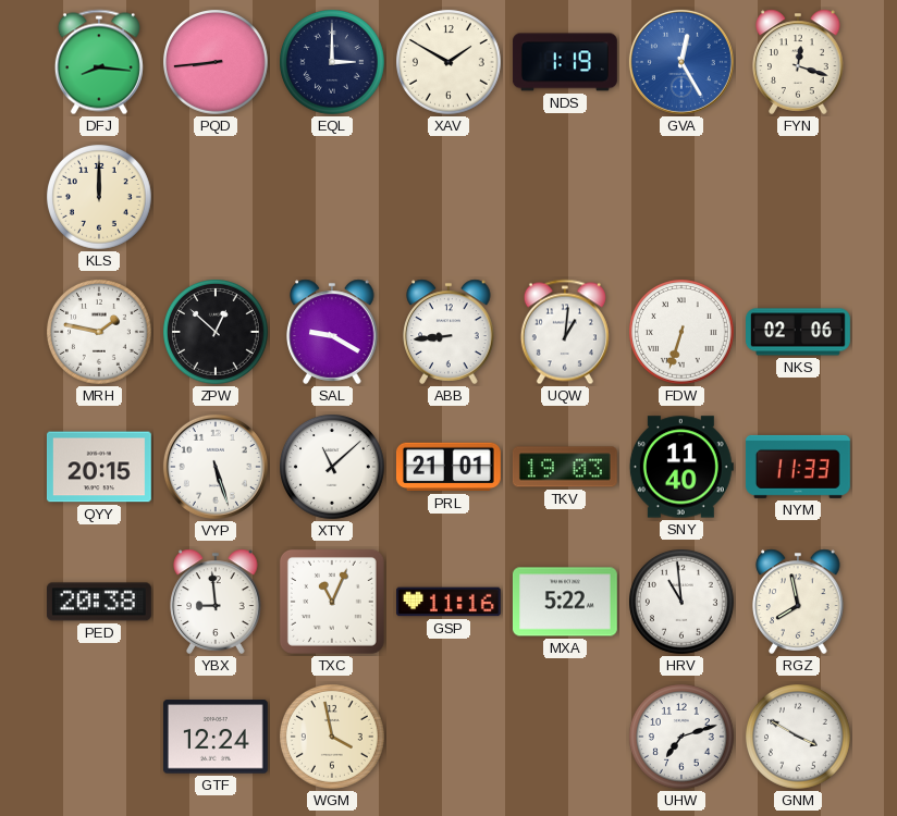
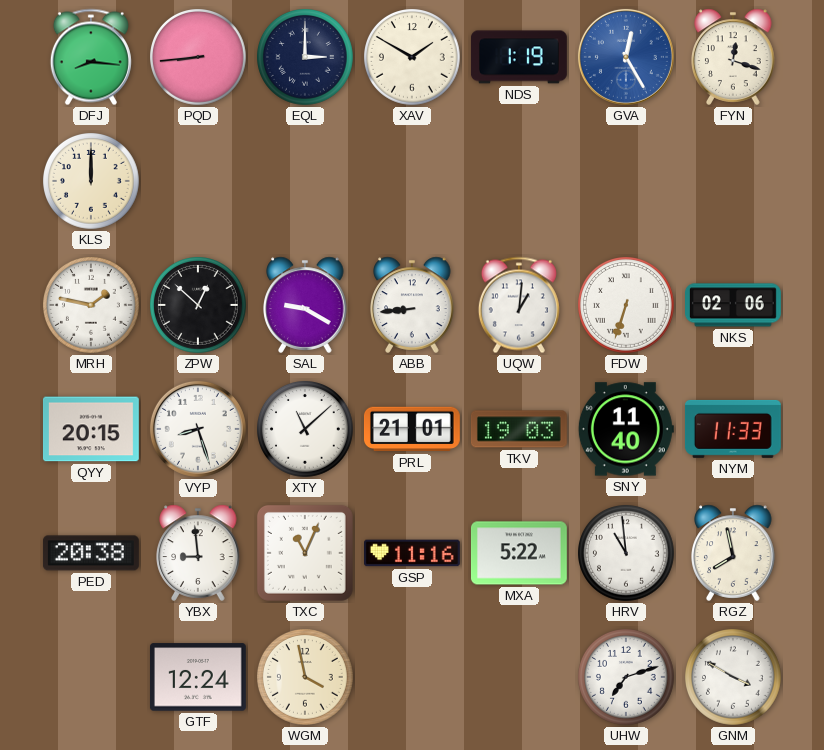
VYP: 5:27 -> 8:27
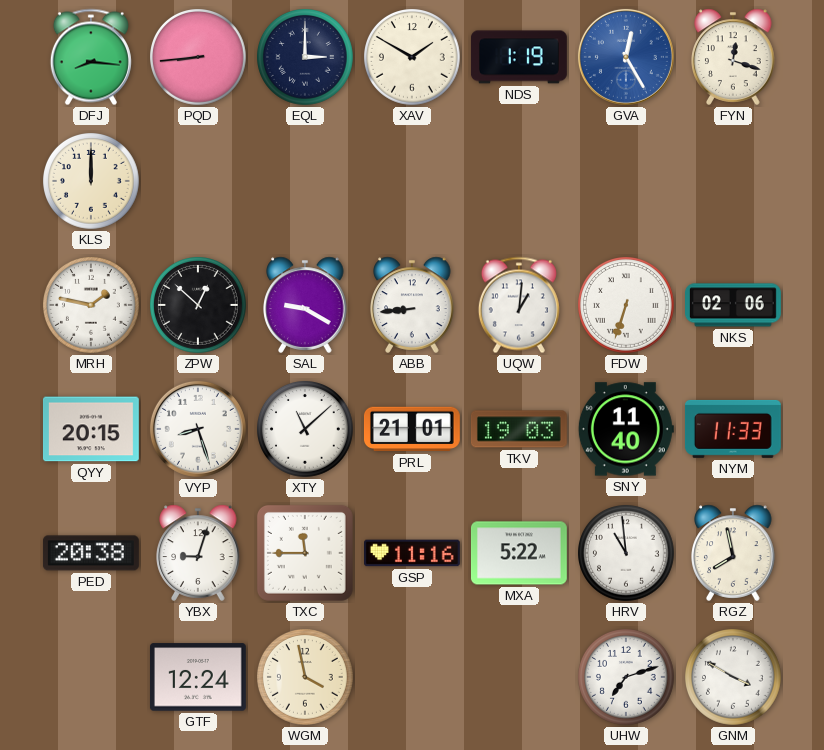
YBX: 8:59 -> 9:03
TXC: 11:04 -> 11:45
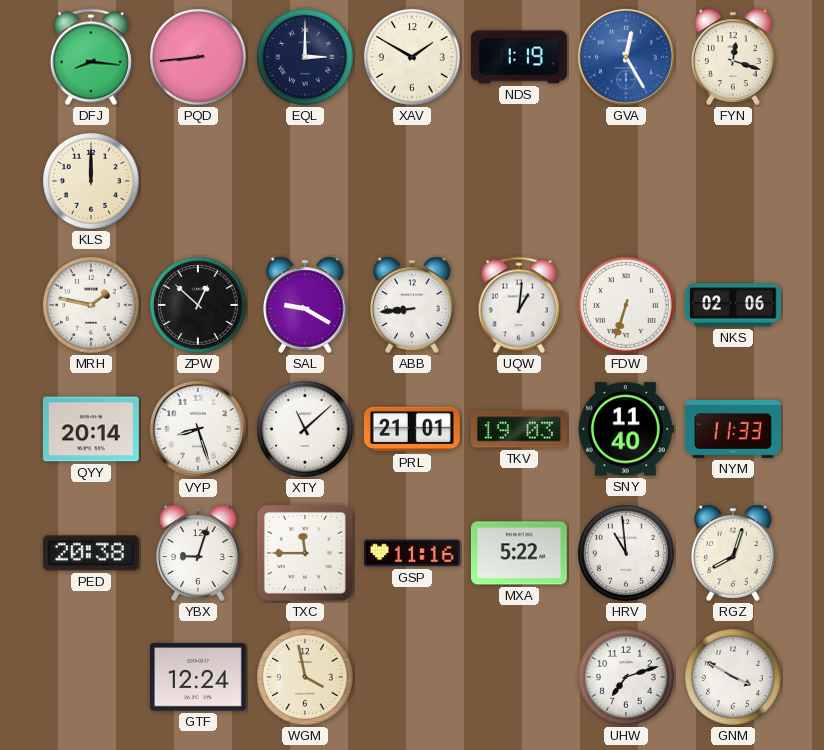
QYY: 20:15 -> 20:14
RGZ: 7:58 -> 8:03
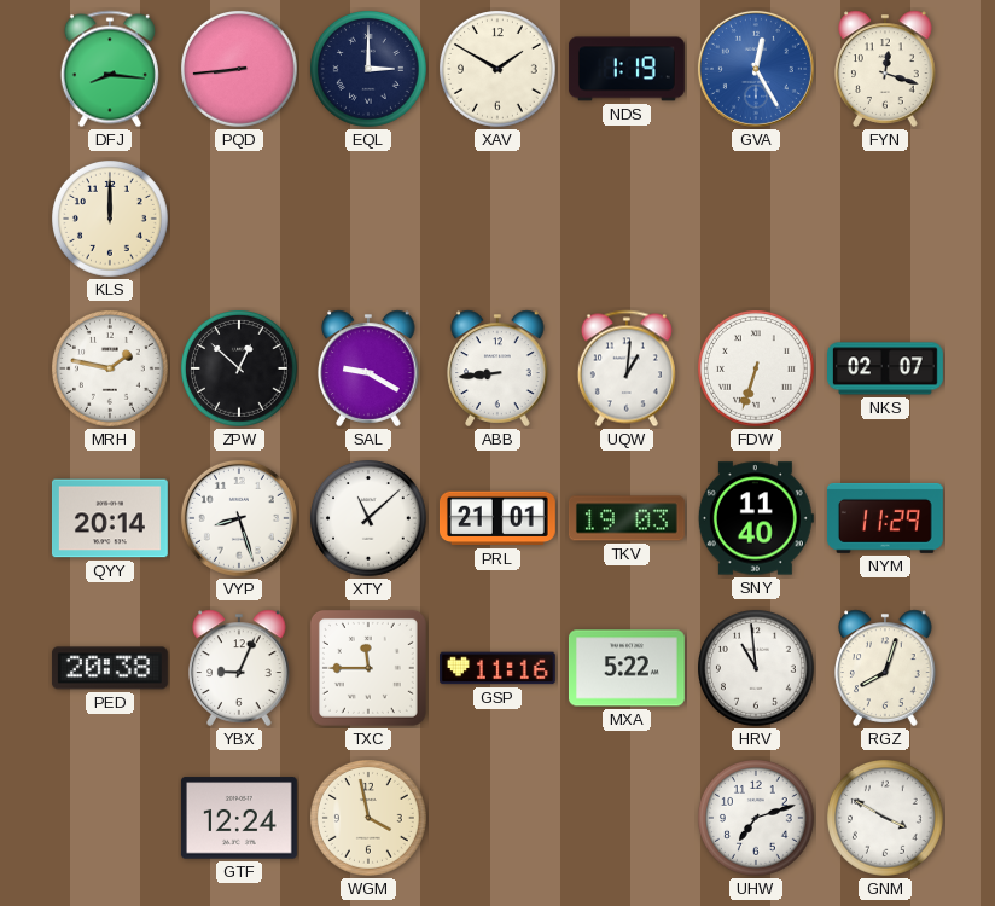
NKS: 02:06 -> 02:07
NYM: 11:33 -> 11:29
YBX: 9:03 -> 9:04
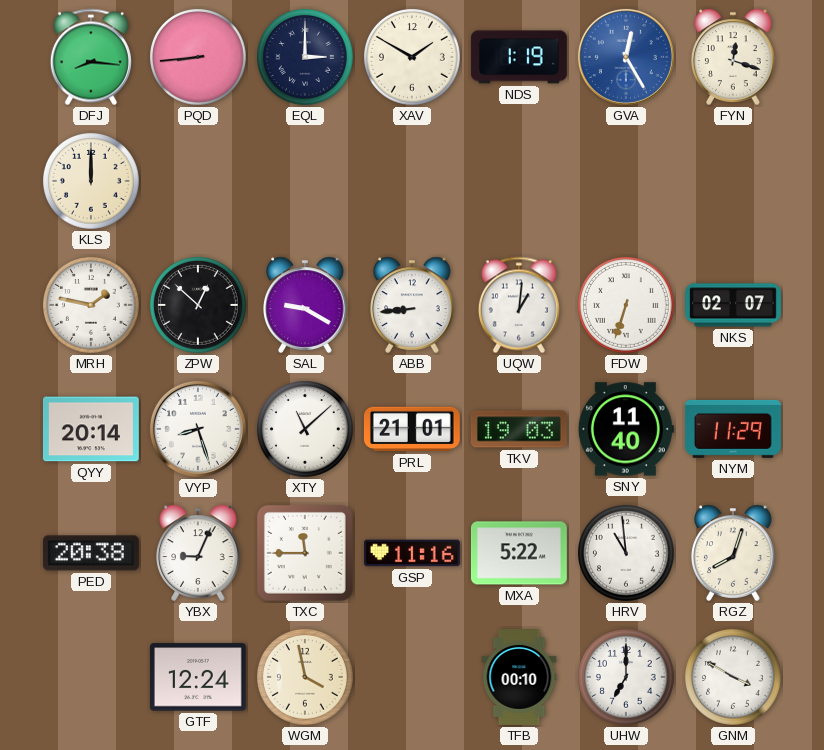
TFB: none -> 00:10
UHW: 7:12 -> 7:00
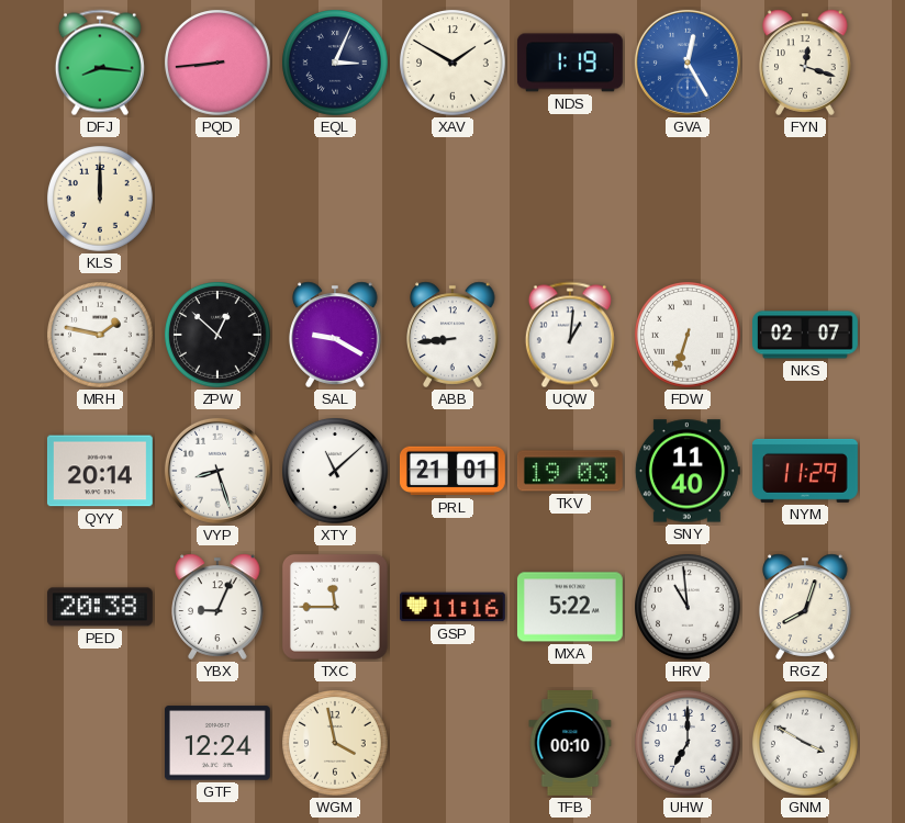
EQL: 3:00 -> 3:04
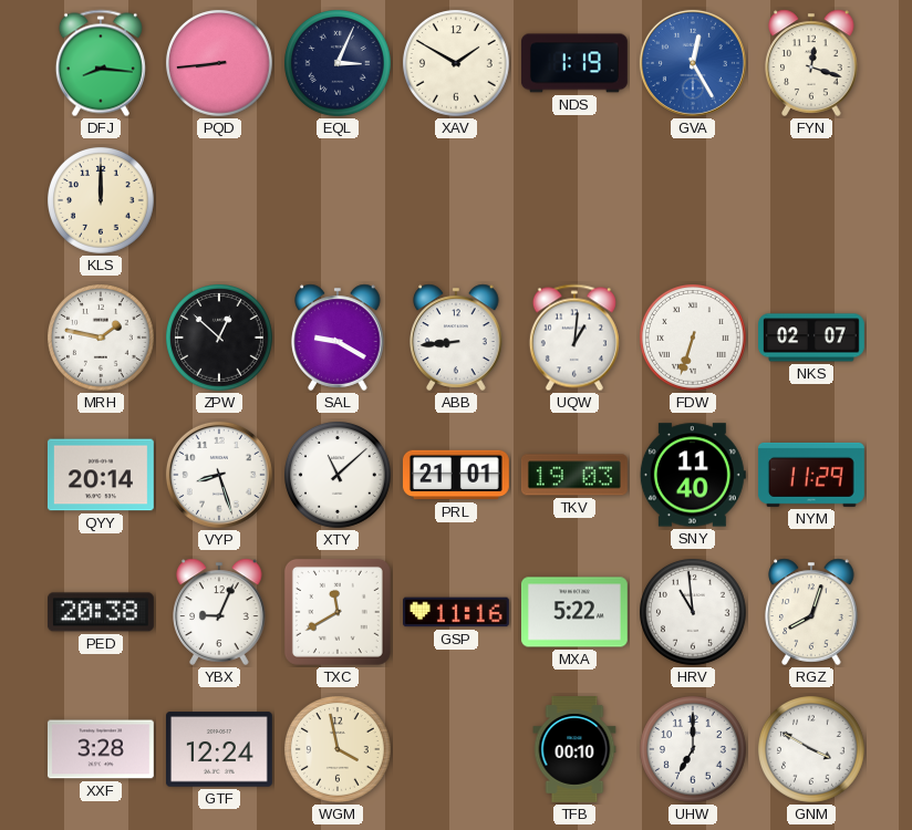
TXC: 11:45 -> 11:40
XXF: none -> 3:28
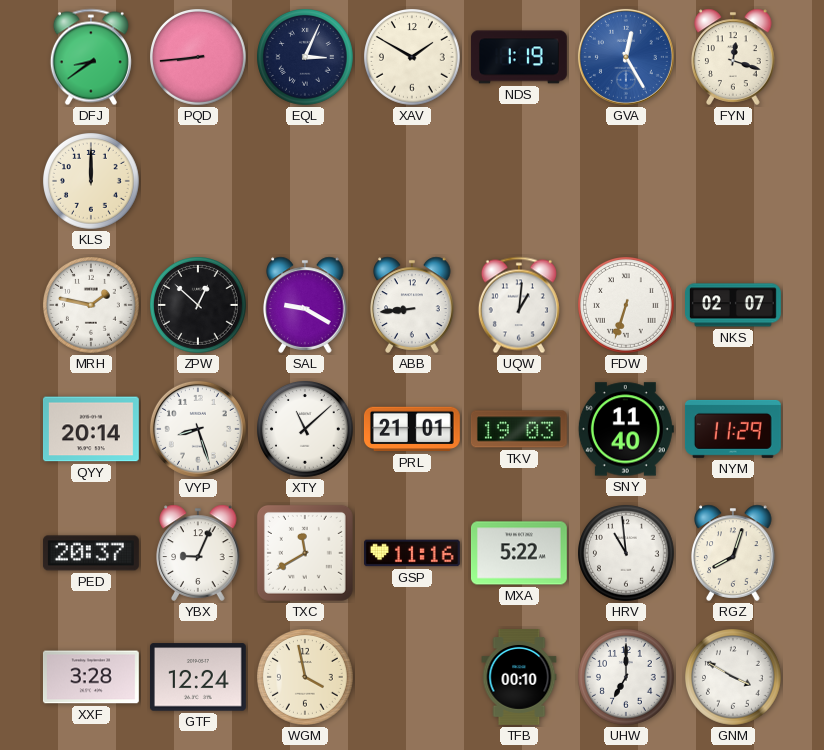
DFJ: 8:16 -> 8:39
PED: 20:38 -> 20:37
